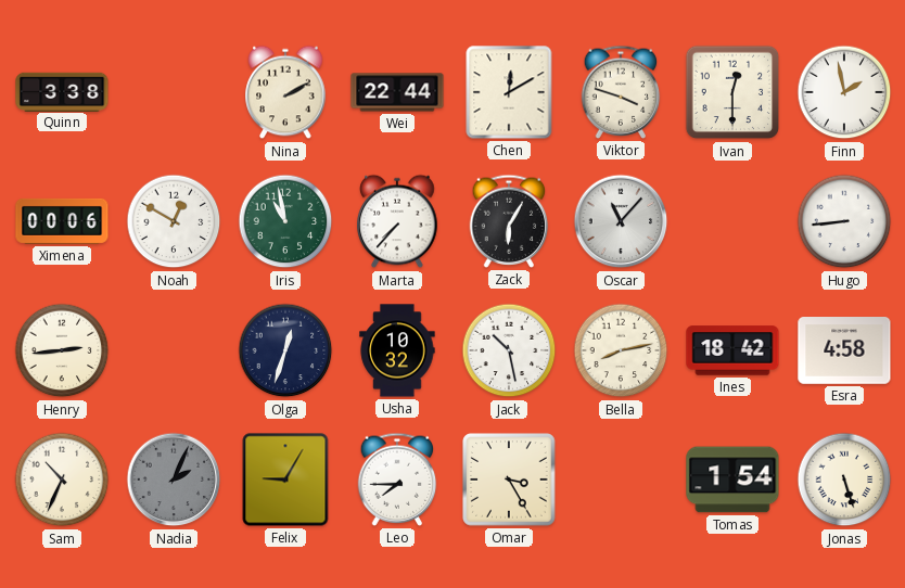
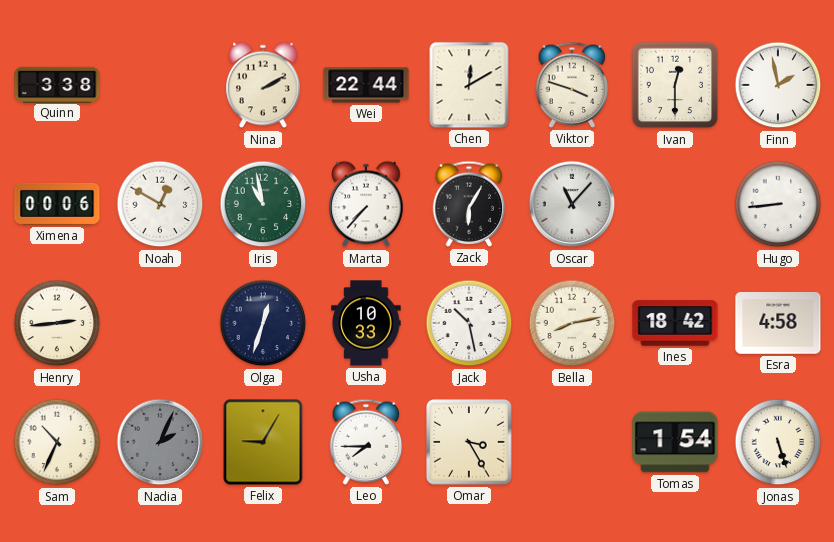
Usha: 10:32 -> 10:33
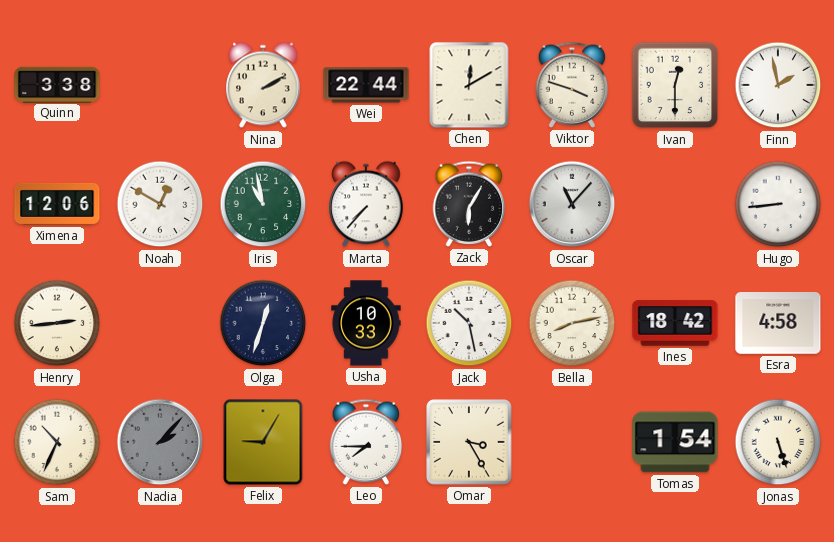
Ximena: 00:06 -> 12:06
Nadia: 2:04 -> 2:07
